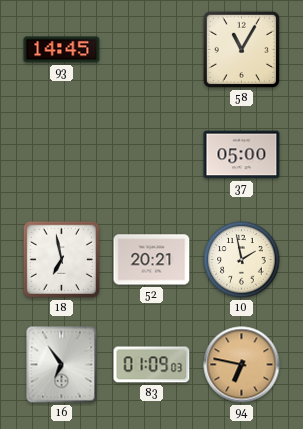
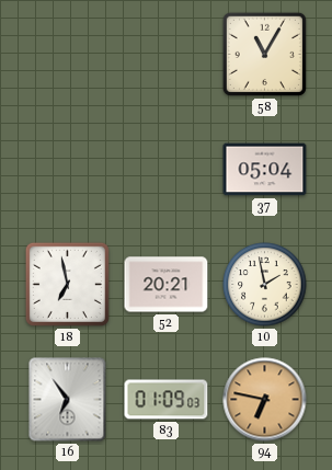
93: 14:45 -> none
37: 05:00 -> 05:04
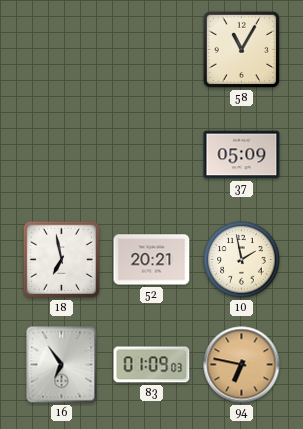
37: 05:04 -> 05:09
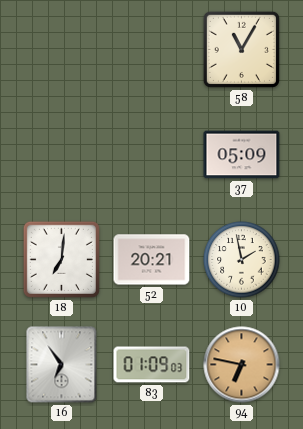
18: 6:58 -> 7:01
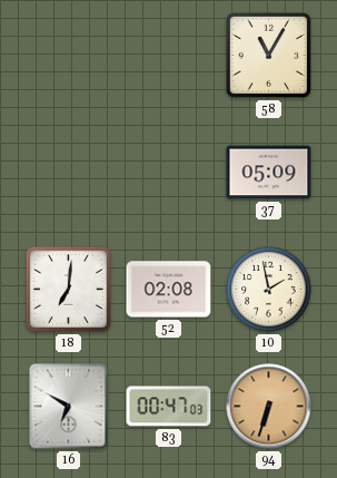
52: 20:21 -> 02:08
16: 6:54 -> 6:50
83: 01:09 -> 00:47
94: 6:47 -> 6:33
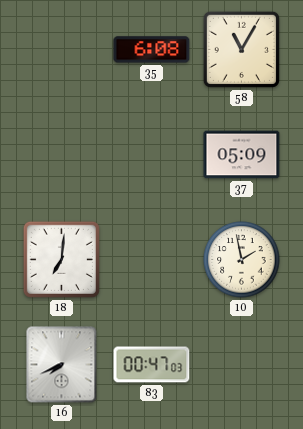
35: none -> 6:08
52: 02:08 -> none
16: 6:50 -> 7:41
94: 6:33 -> none
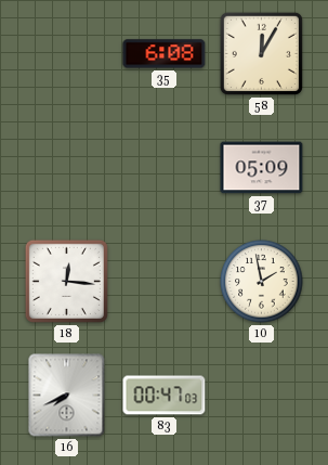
58: 11:05 -> 12:05
18: 7:01 -> 12:16
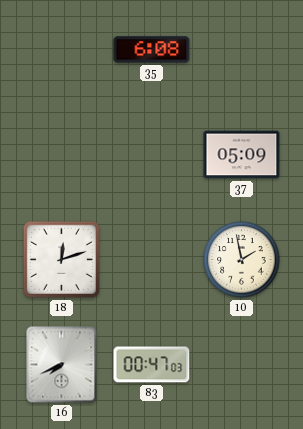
58: 12:05 -> none
18: 12:16 -> 12:12
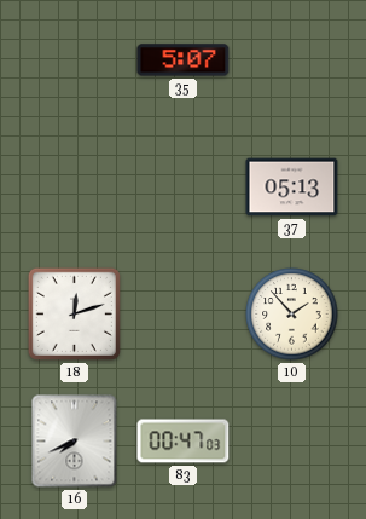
35: 6:08 -> 5:07
37: 05:09 -> 05:13
10: 1:58 -> 1:53
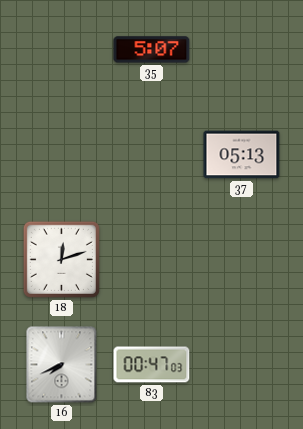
10: 1:53 -> none
